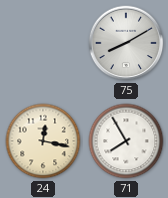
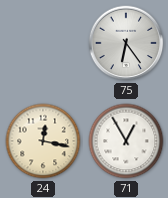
75: 8:10 -> 6:24
71: 7:55 -> 12:55
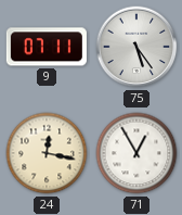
9: none -> 07:11
75: 6:24 -> 5:24
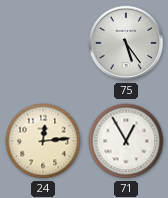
9: 07:11 -> none
24: 12:17 -> 12:14
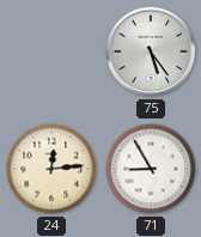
71: 12:55 -> 8:55
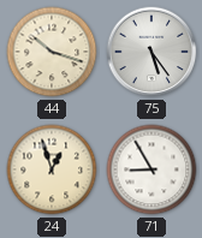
44: none -> 10:18
24: 12:14 -> 12:57
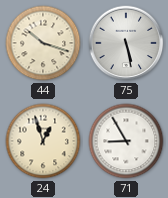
75: 5:24 -> 5:28
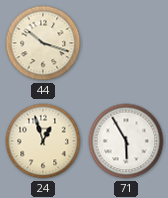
75: 5:28 -> none
71: 8:55 -> 5:55
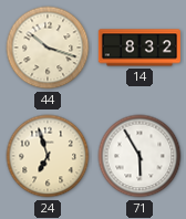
14: none -> 8:32
24: 12:57 -> 6:57
